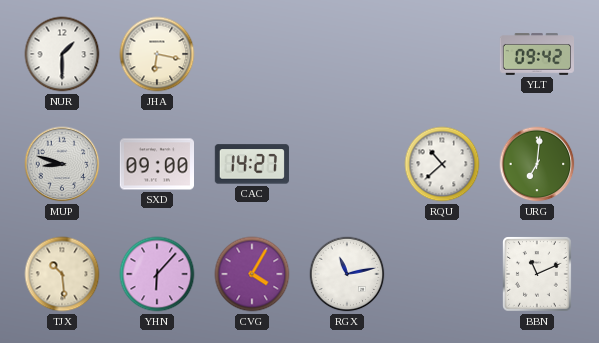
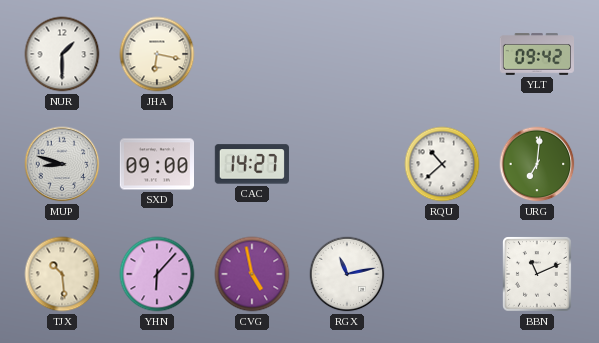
CVG: 4:05 -> 4:58
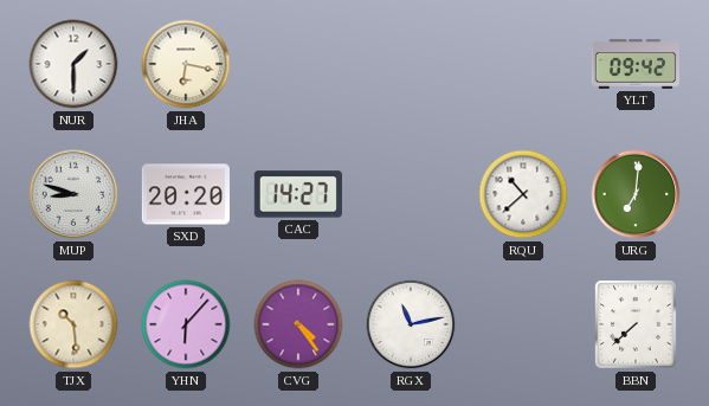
SXD: 09:00 -> 20:20
CVG: 4:58 -> 4:24
BBN: 11:11 -> 7:38
